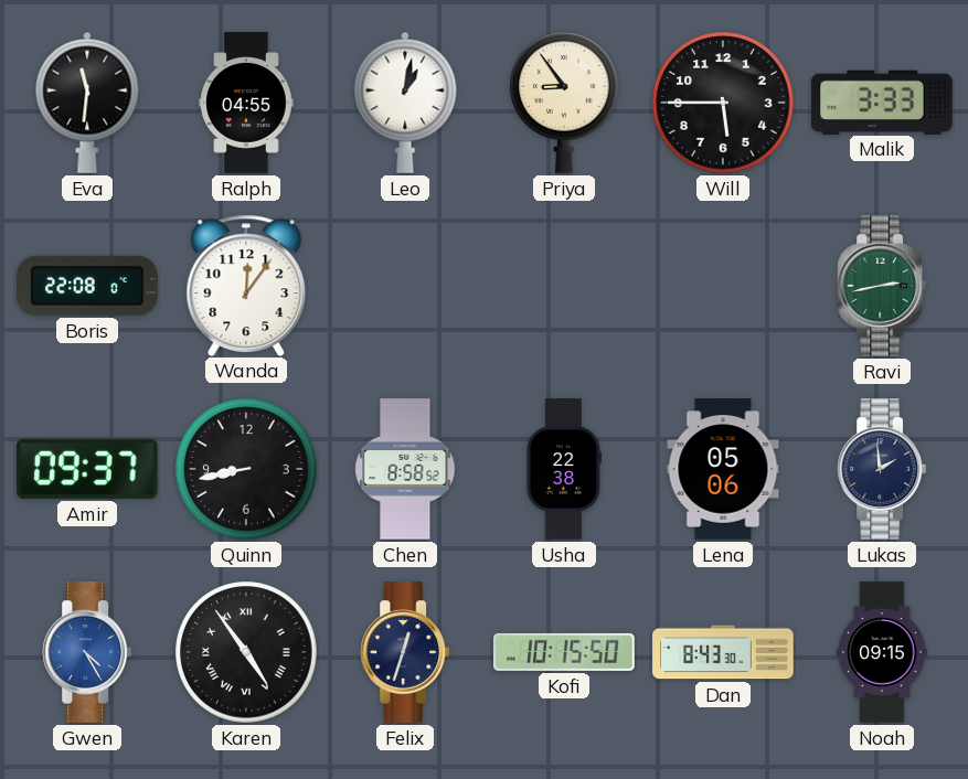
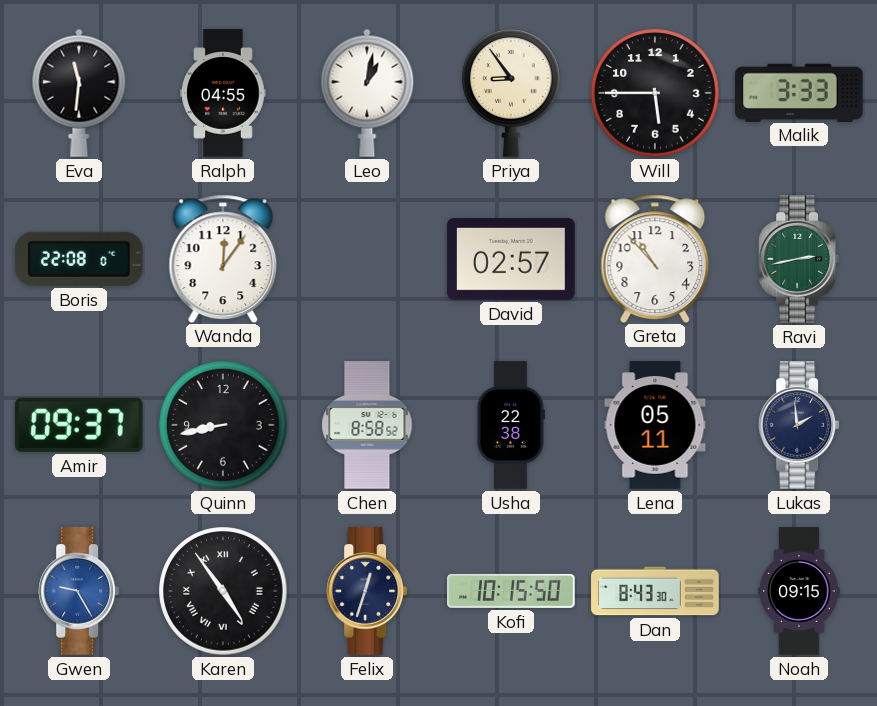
David: none -> 02:57
Greta: none -> 10:53
Lena: 05:06 -> 05:11
Gwen: 4:25 -> 9:25
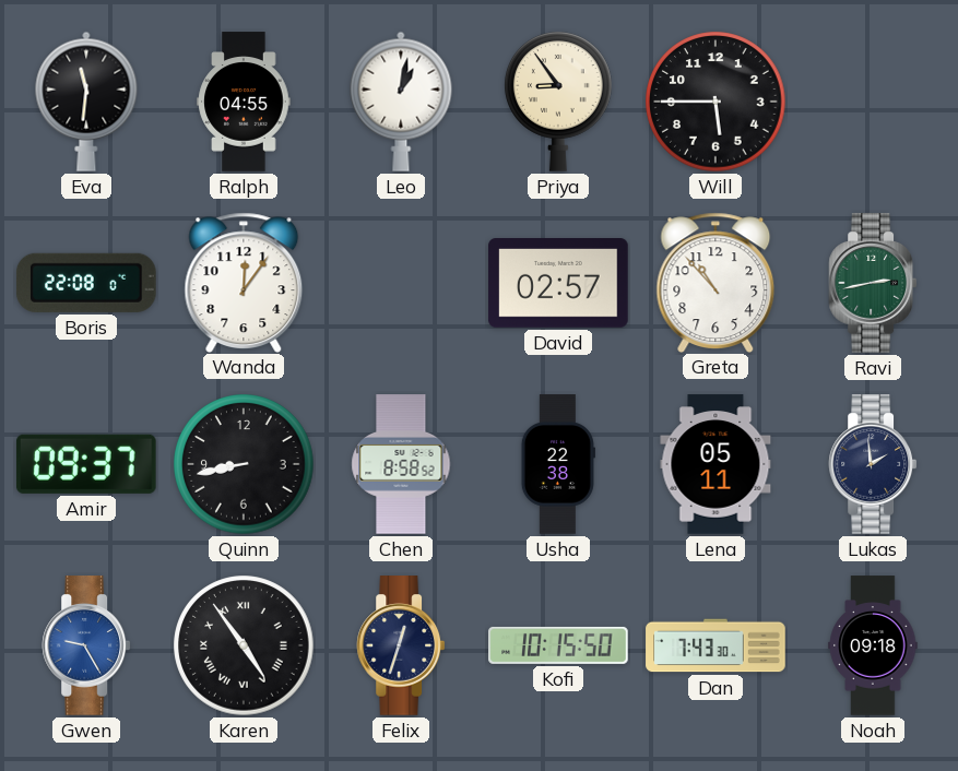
Malik: 3:33 -> none
Dan: 8:43 -> 7:43
Noah: 09:15 -> 09:18
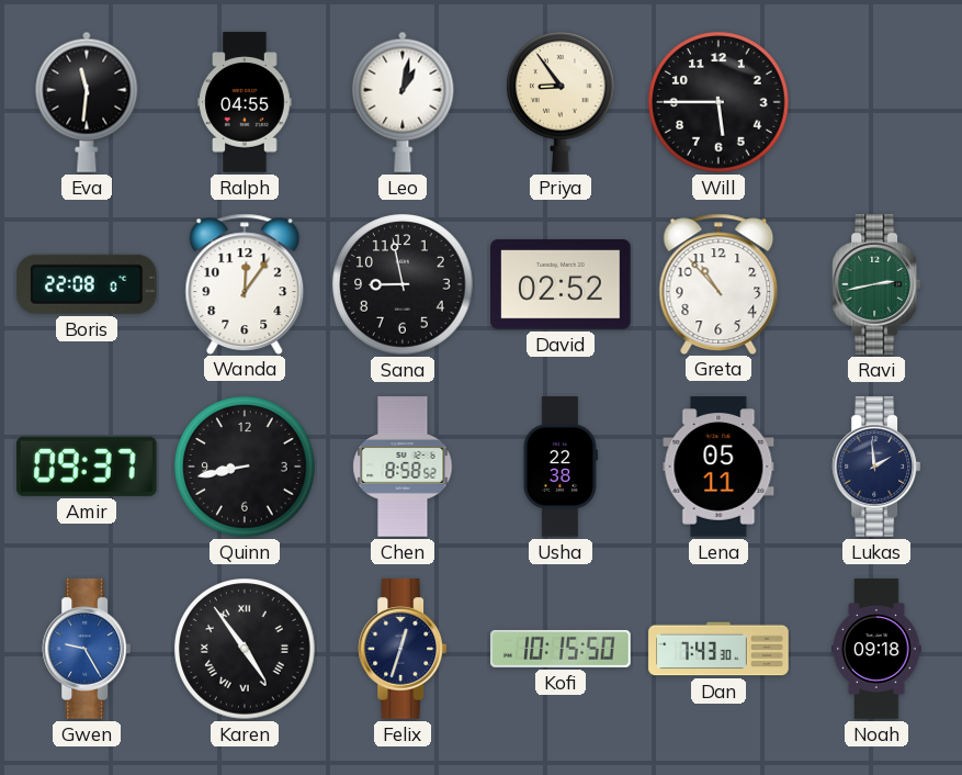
Sana: none -> 8:58
David: 02:57 -> 02:52
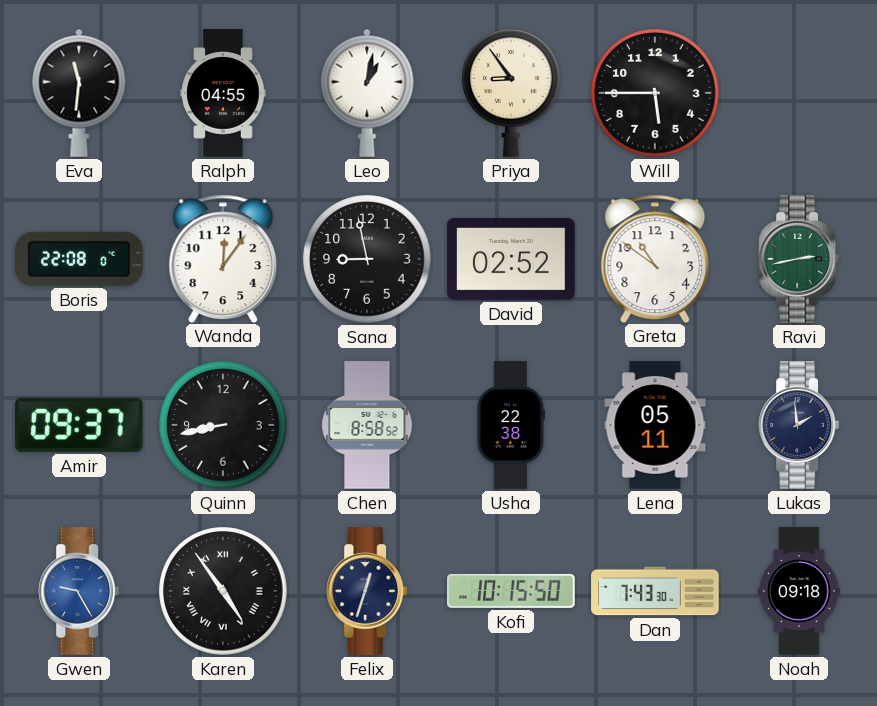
Greta: 10:53 -> 10:51
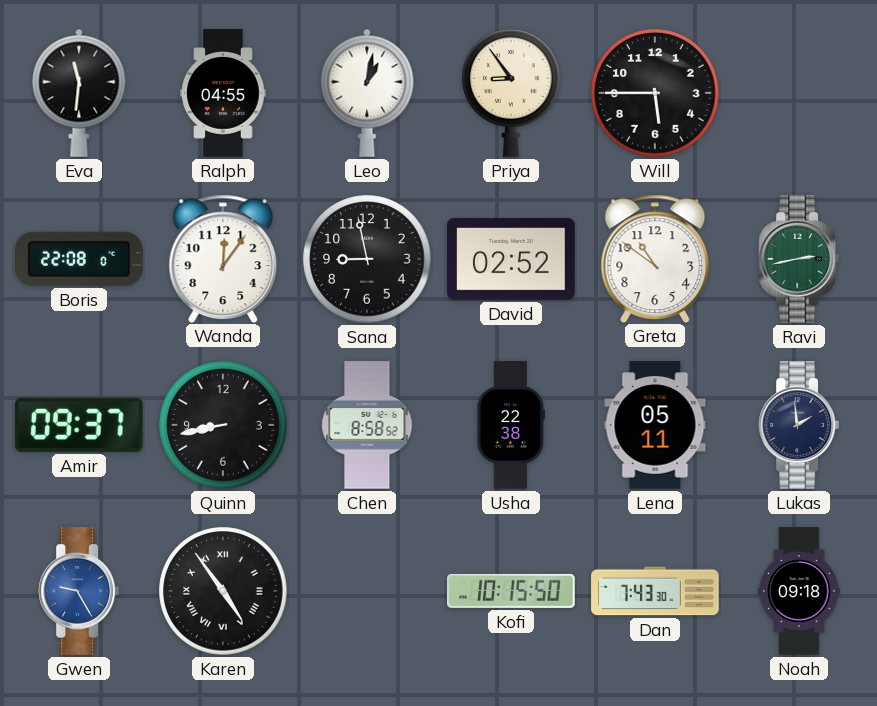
Felix: 12:33 -> none
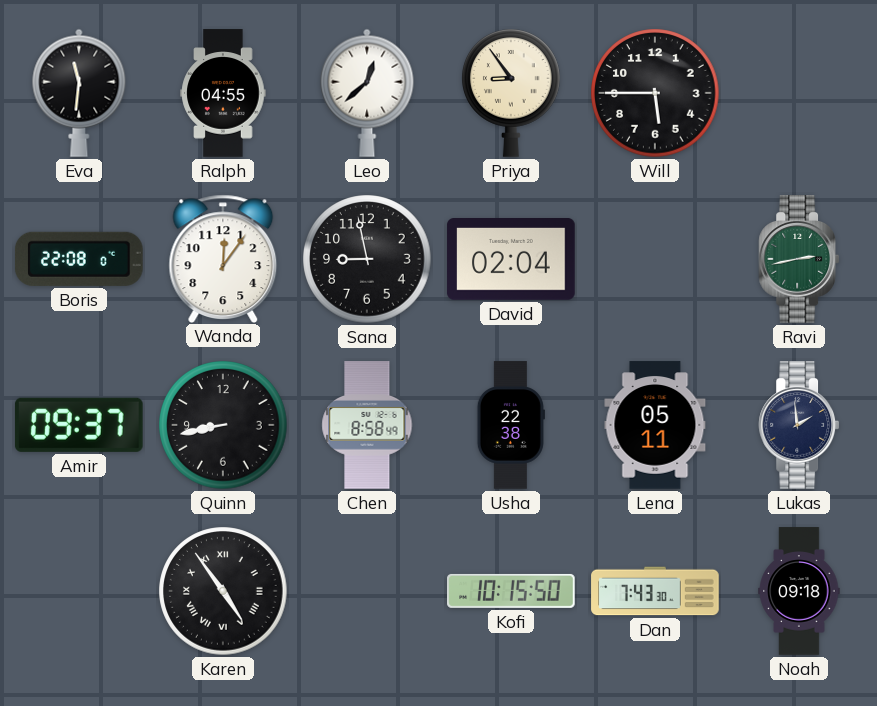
Leo: 1:02 -> 12:38
David: 02:52 -> 02:04
Greta: 10:51 -> none
Chen: 8:58:52 -> 8:58:49
Gwen: 9:25 -> none
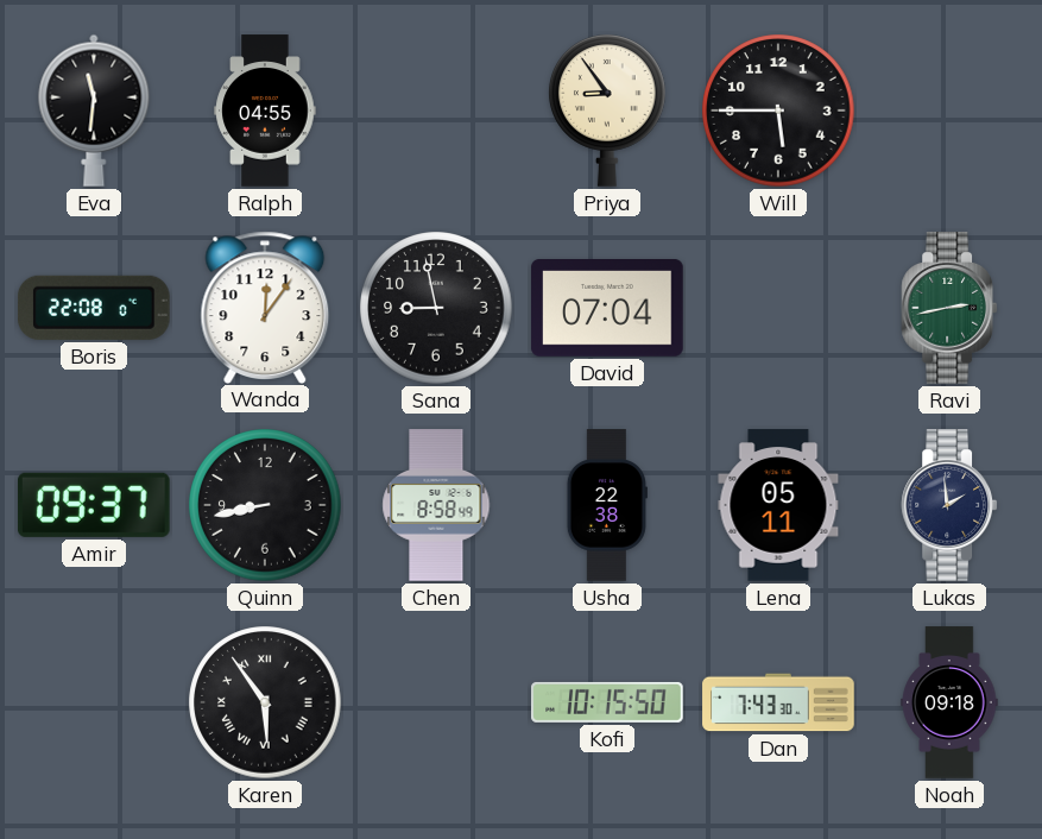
Leo: 12:38 -> none
David: 02:04 -> 07:04
Karen: 4:54 -> 5:54
